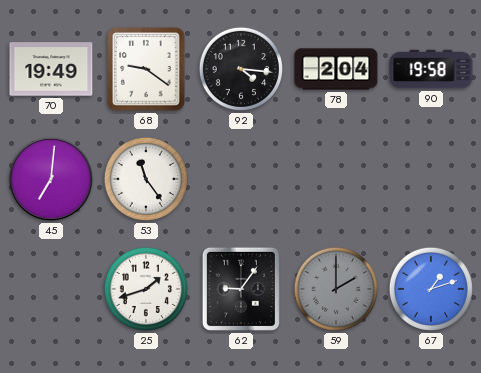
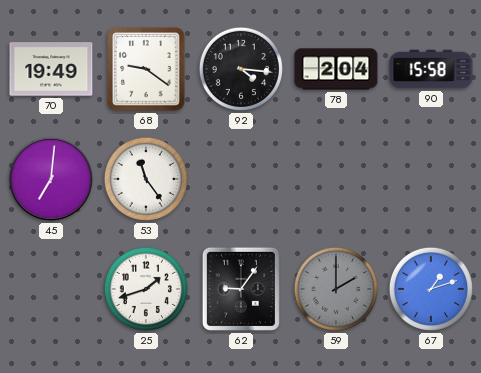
90: 19:58 -> 15:58
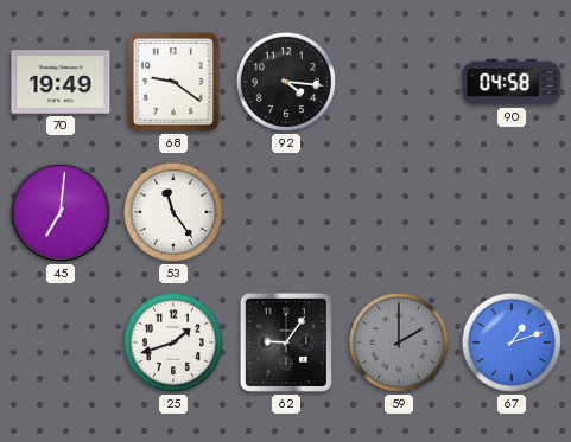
78: 2:04 -> none
90: 15:58 -> 04:58
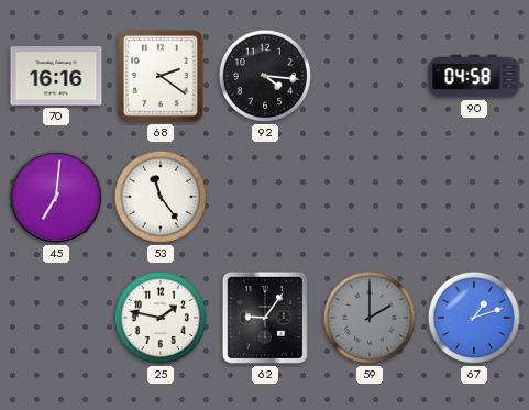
70: 19:49 -> 16:16
68: 9:21 -> 2:21
25: 1:42 -> 1:47
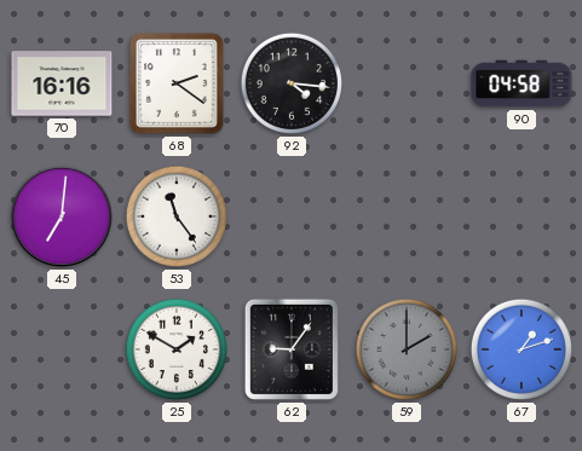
25: 1:47 -> 1:50
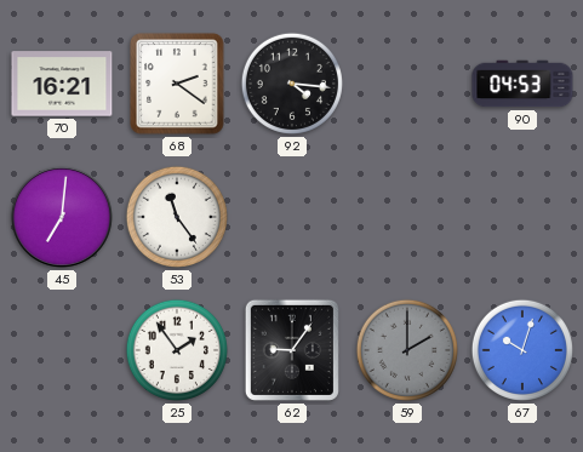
70: 16:16 -> 16:21
90: 04:58 -> 04:53
25: 1:50 -> 1:54
67: 1:12 -> 10:03
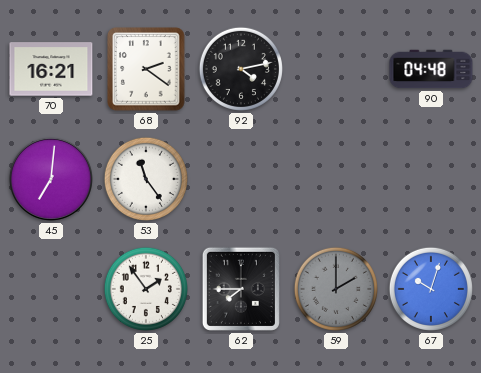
92: 4:16 -> 4:13
90: 04:53 -> 04:48
62: 9:06 -> 7:45
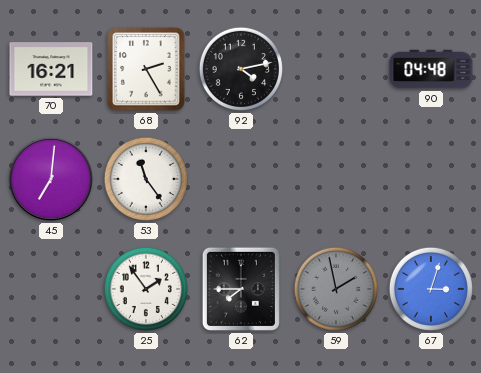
68: 2:21 -> 2:25
59: 2:00 -> 1:58
67: 10:03 -> 3:03
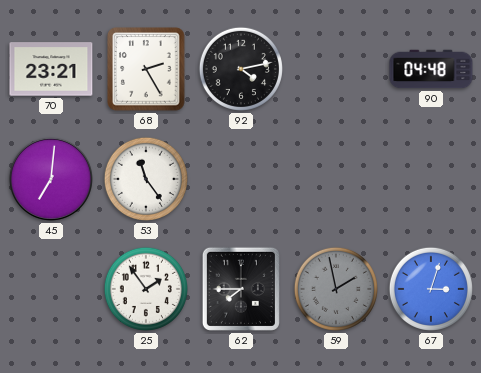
70: 16:21 -> 23:21
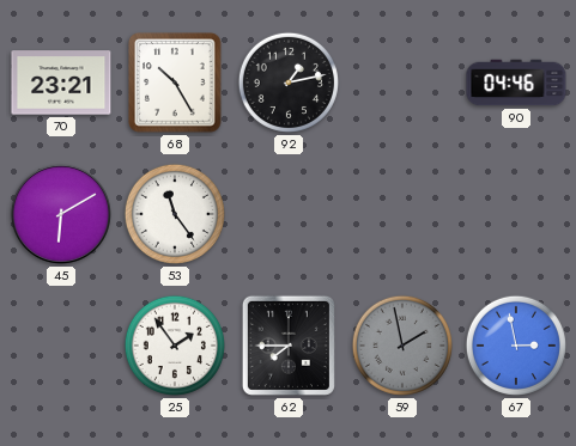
68: 2:25 -> 10:25
92: 4:13 -> 1:13
90: 04:48 -> 04:46
45: 7:01 -> 6:10
67: 3:03 -> 2:58
